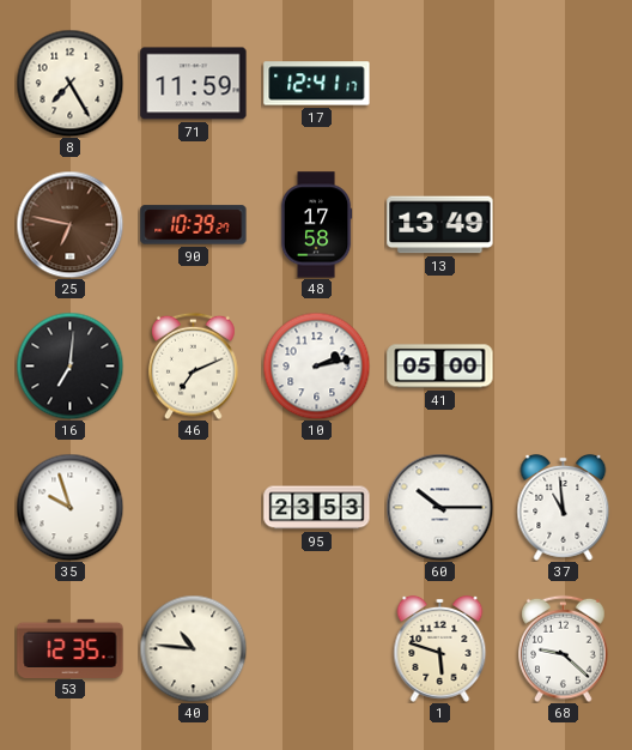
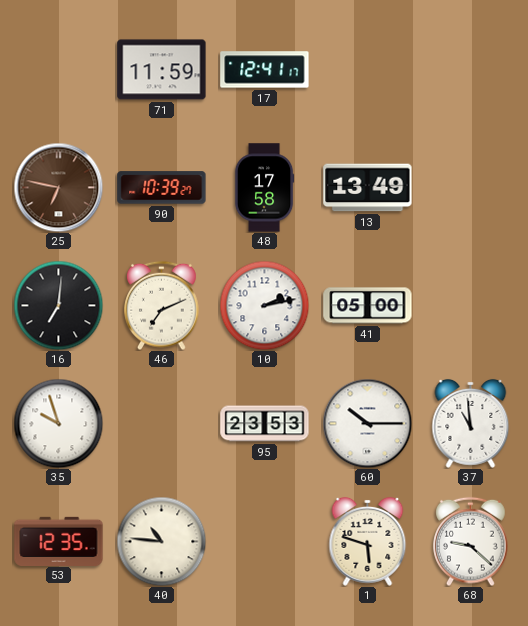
8: 7:25 -> none
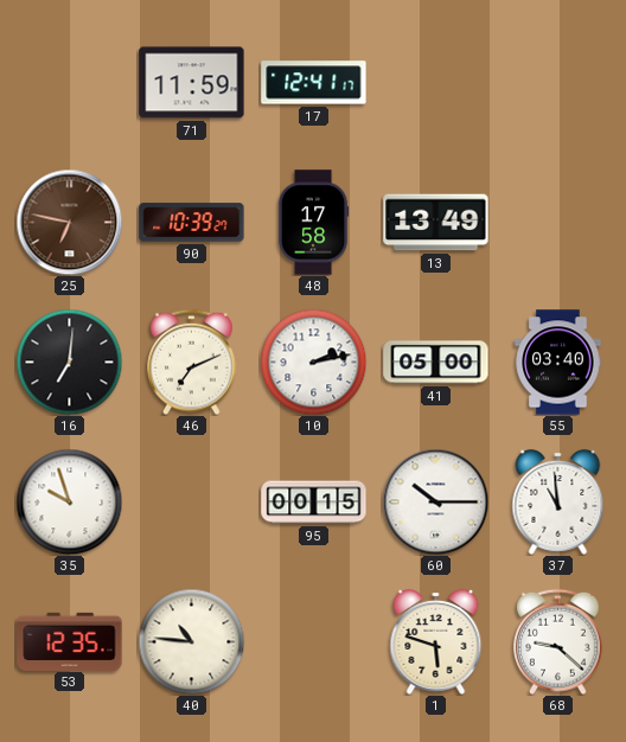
55: none -> 03:40
95: 23:53 -> 00:15
